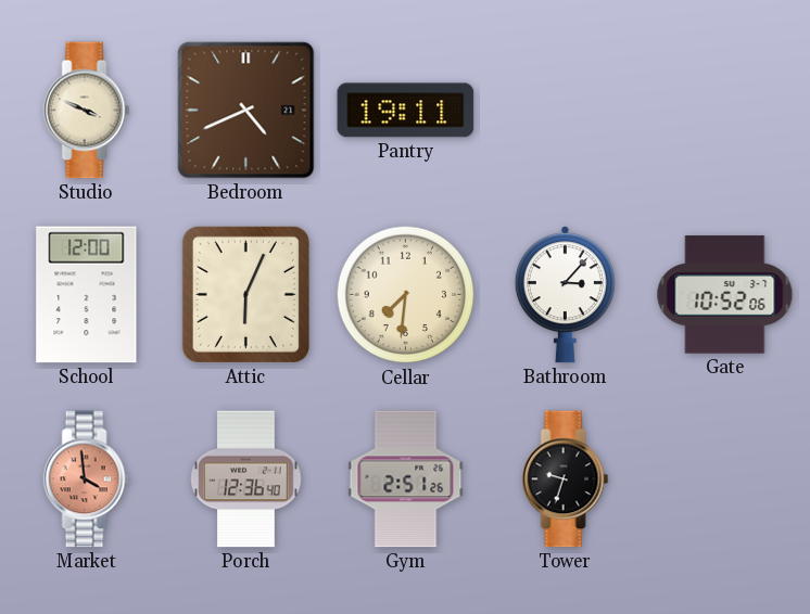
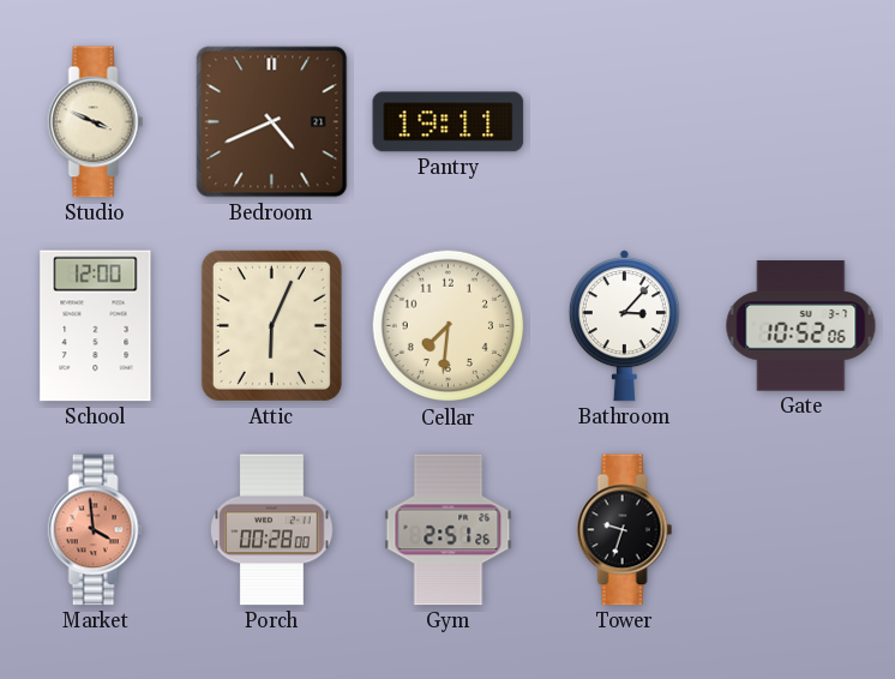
Porch: 12:36 -> 00:28
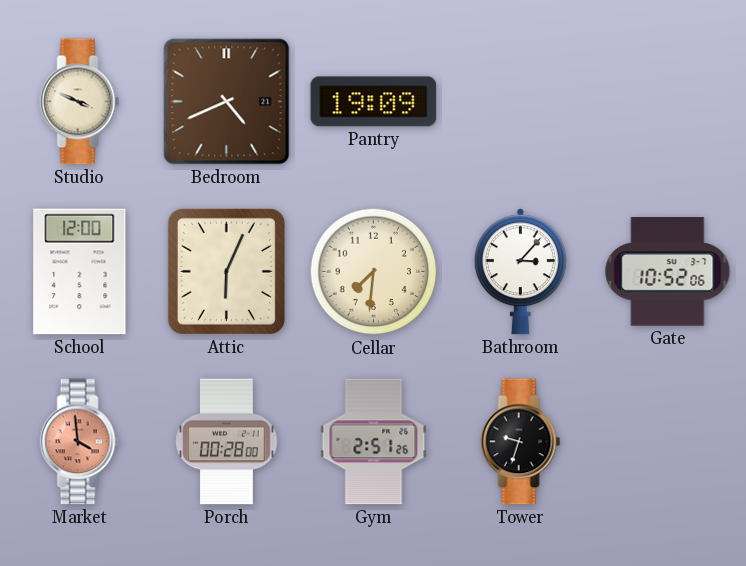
Pantry: 19:11 -> 19:09
